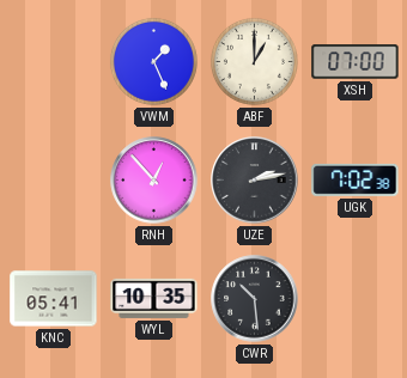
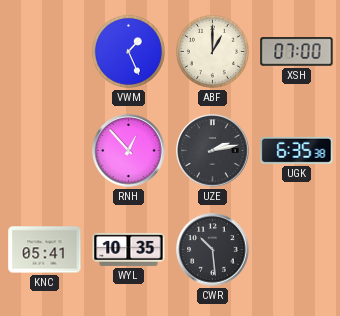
UGK: 7:02 -> 6:35
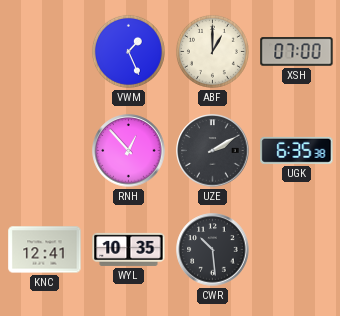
UZE: 2:13 -> 2:10
KNC: 05:41 -> 12:41
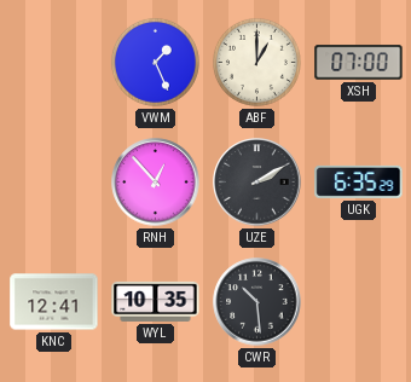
UGK: 6:35:38 -> 6:35:29
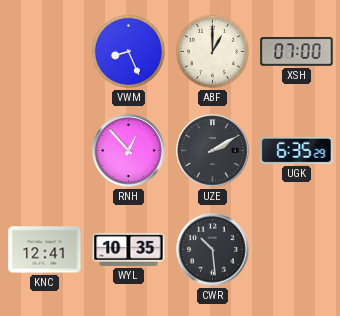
VWM: 1:26 -> 8:26
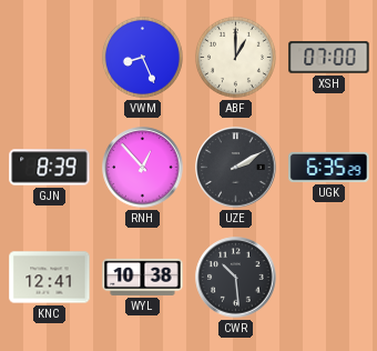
GJN: none -> 8:39
WYL: 10:35 -> 10:38
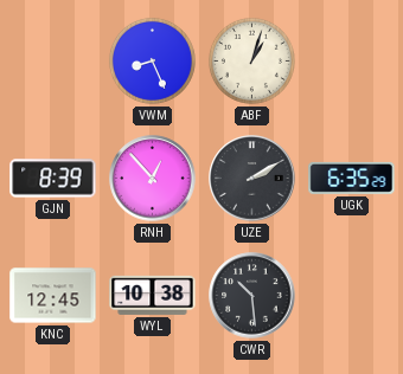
ABF: 1:00 -> 1:03
XSH: 07:00 -> none
KNC: 12:41 -> 12:45
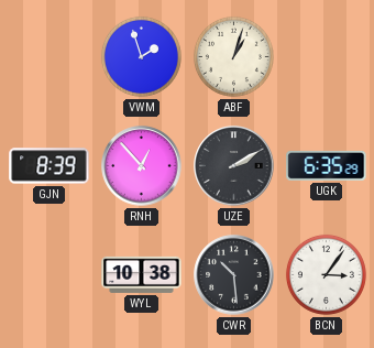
VWM: 8:26 -> 1:57
KNC: 12:45 -> none
BCN: none -> 3:06
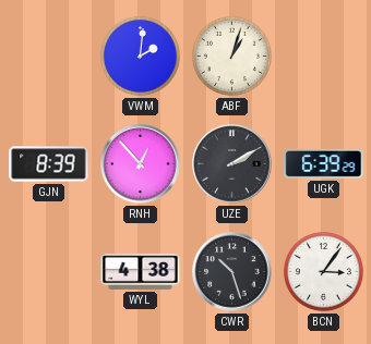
VWM: 1:57 -> 2:01
UGK: 6:35 -> 6:39
WYL: 10:38 -> 4:38
CWR: 10:29 -> 10:27
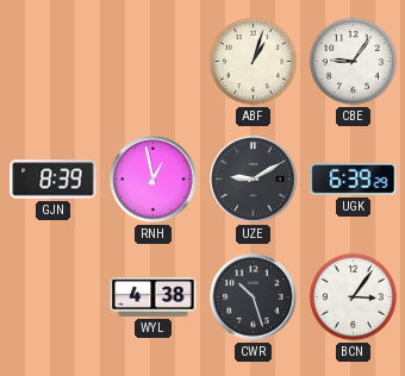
VWM: 2:01 -> none
CBE: none -> 9:06
RNH: 12:53 -> 12:58
UZE: 2:10 -> 9:10
